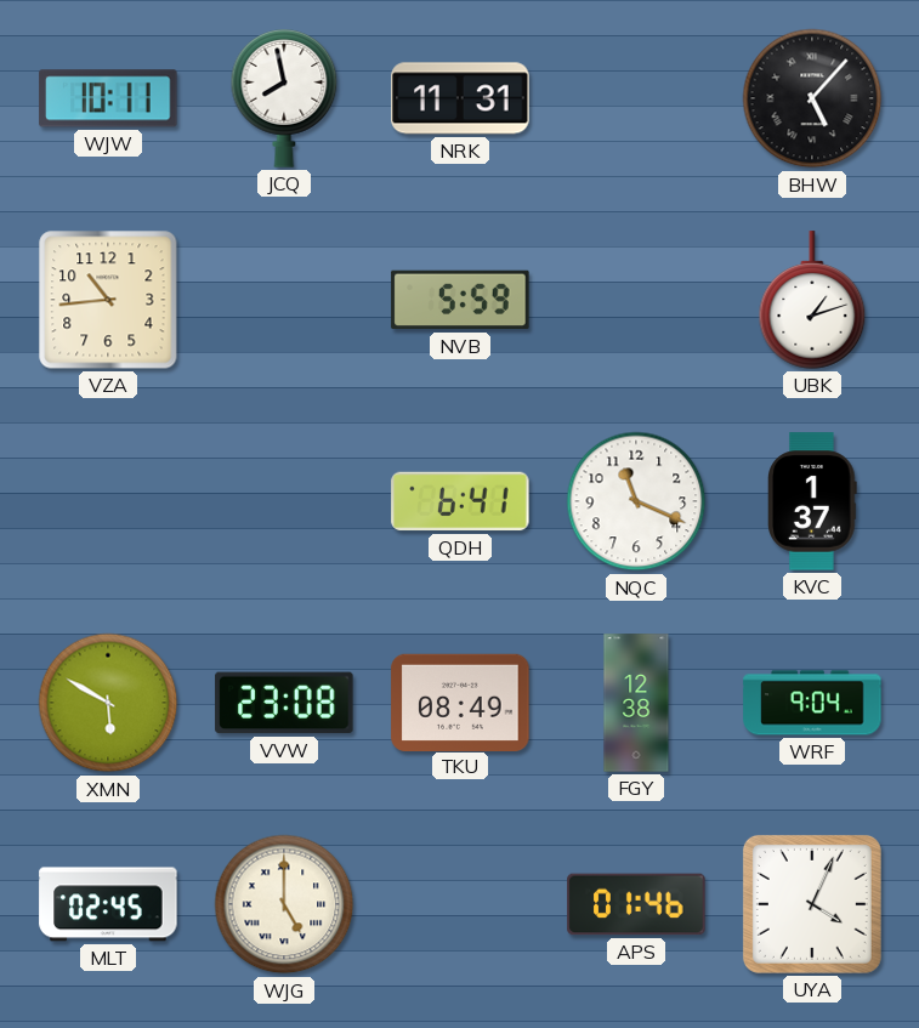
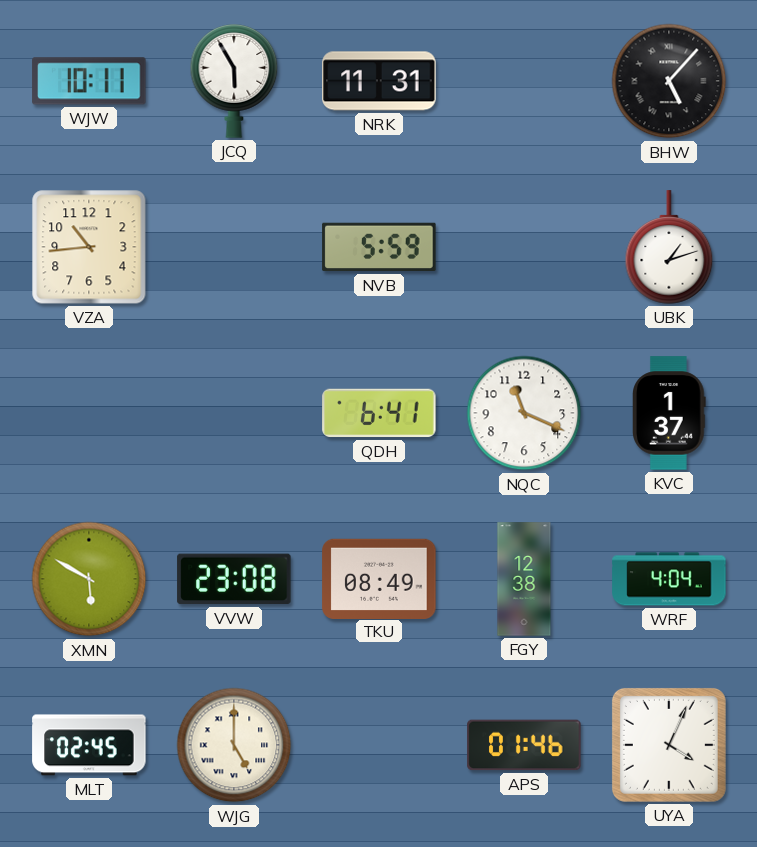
JCQ: 7:58 -> 5:55
WRF: 9:04 -> 4:04
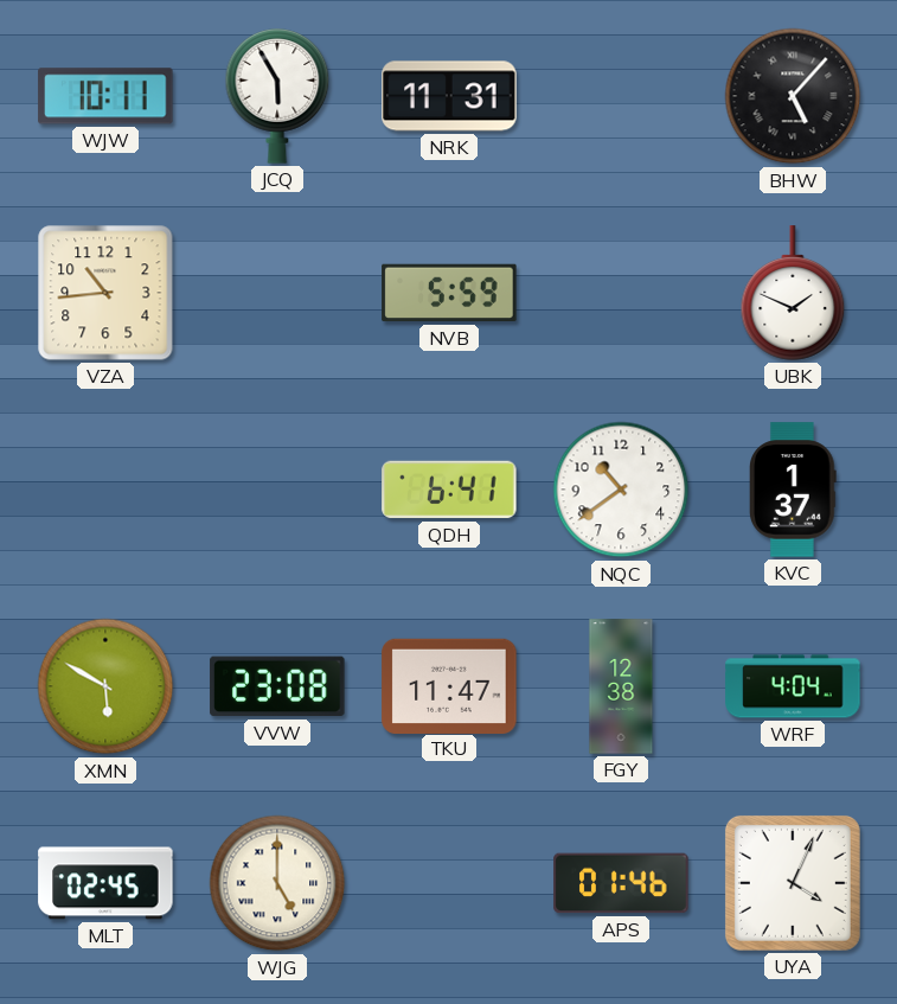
UBK: 1:12 -> 1:49
NQC: 11:19 -> 10:39
TKU: 08:49 -> 11:47
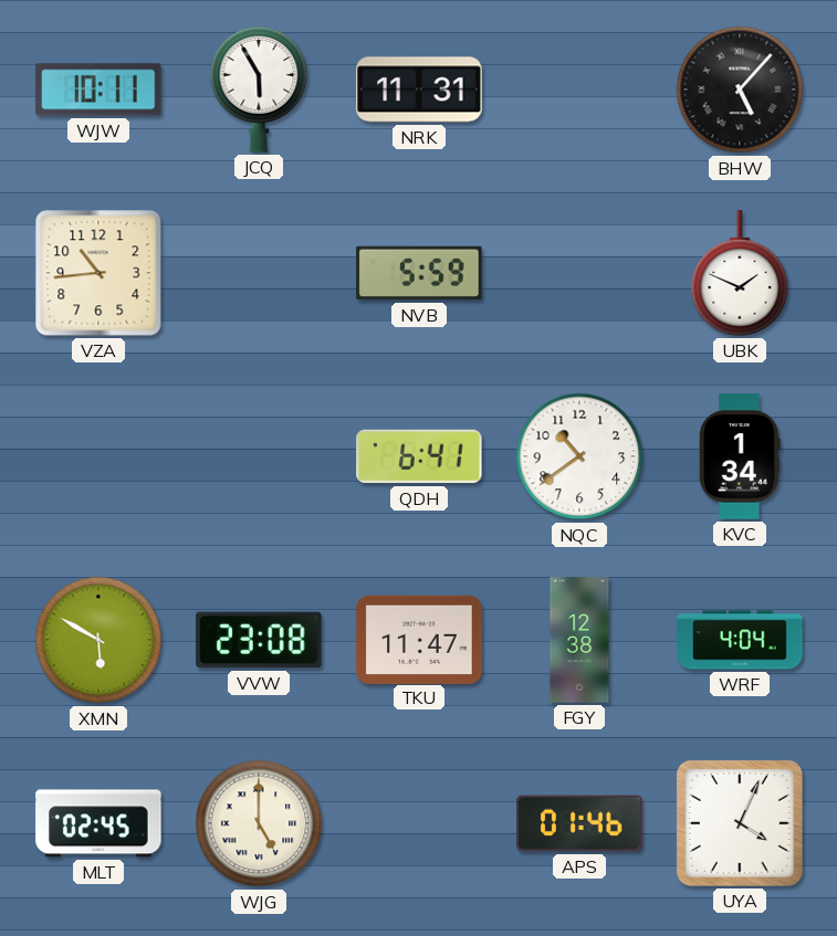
KVC: 1:37 -> 1:34
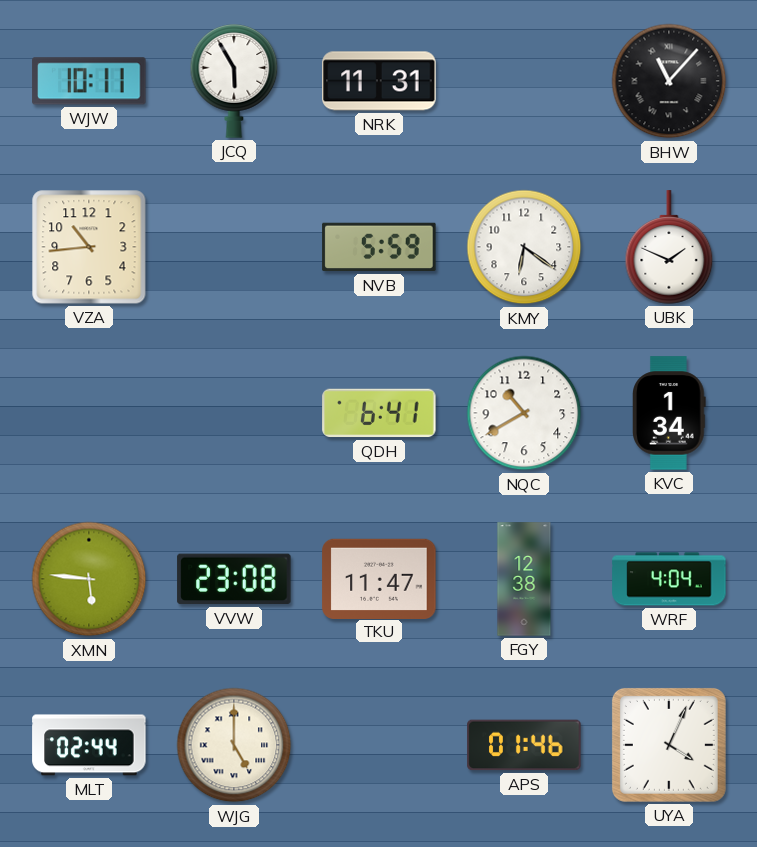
BHW: 5:07 -> 11:07
KMY: none -> 6:21
NQC: 10:39 -> 10:40
XMN: 5:50 -> 5:46
MLT: 02:45 -> 02:44
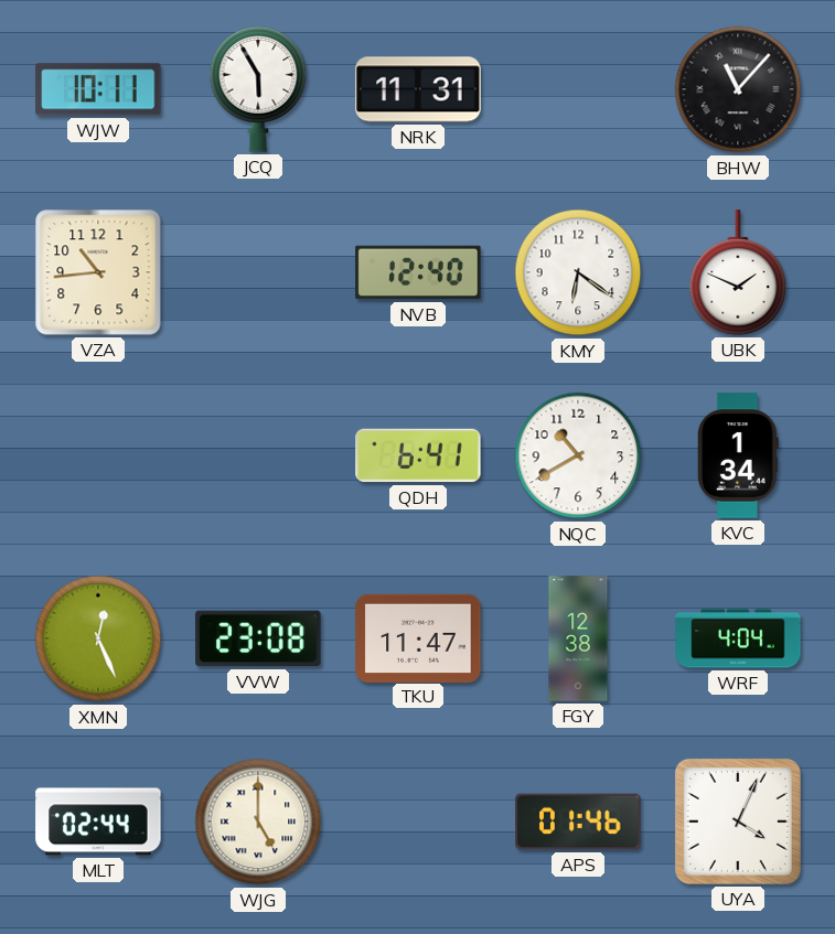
NVB: 5:59 -> 12:40
XMN: 5:46 -> 12:26
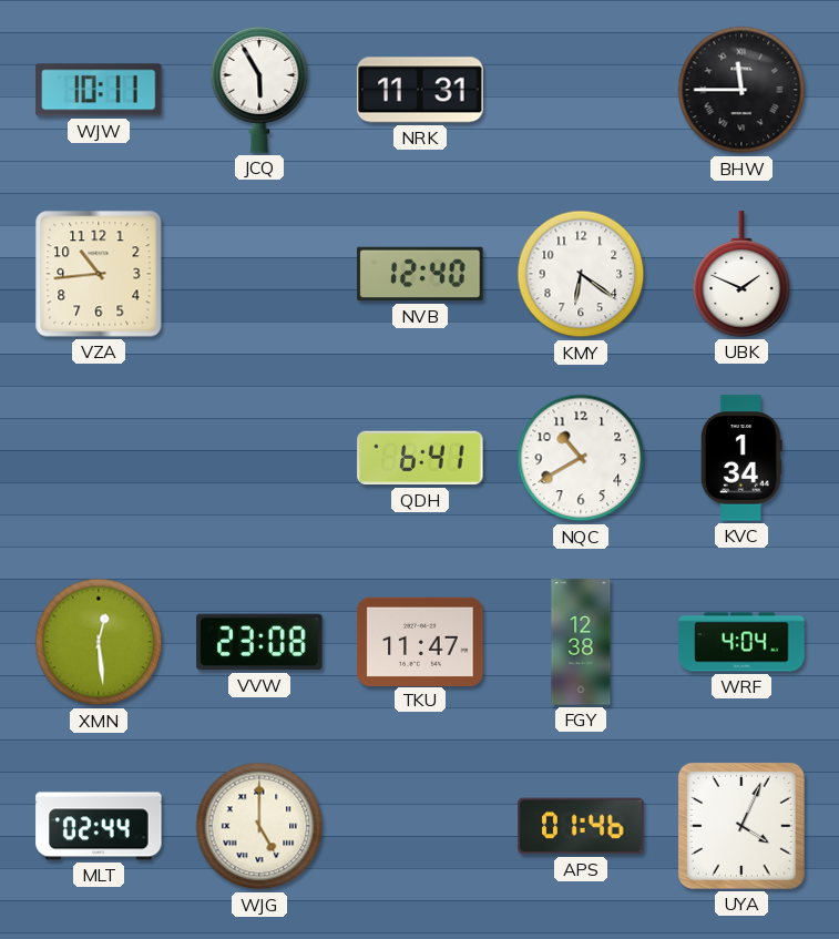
BHW: 11:07 -> 11:45
XMN: 12:26 -> 12:29
